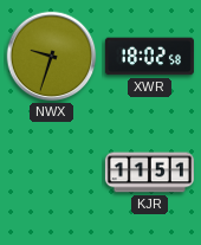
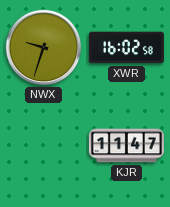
XWR: 18:02 -> 16:02
KJR: 11:51 -> 11:47
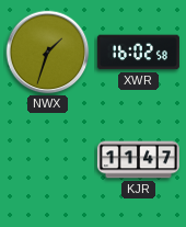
NWX: 9:33 -> 1:33
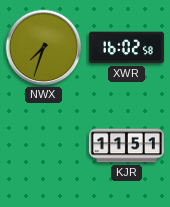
NWX: 1:33 -> 7:33
KJR: 11:47 -> 11:51
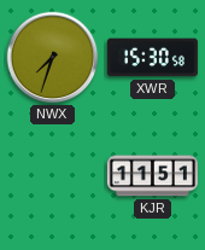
XWR: 16:02 -> 15:30
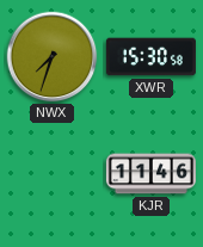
KJR: 11:51 -> 11:46
